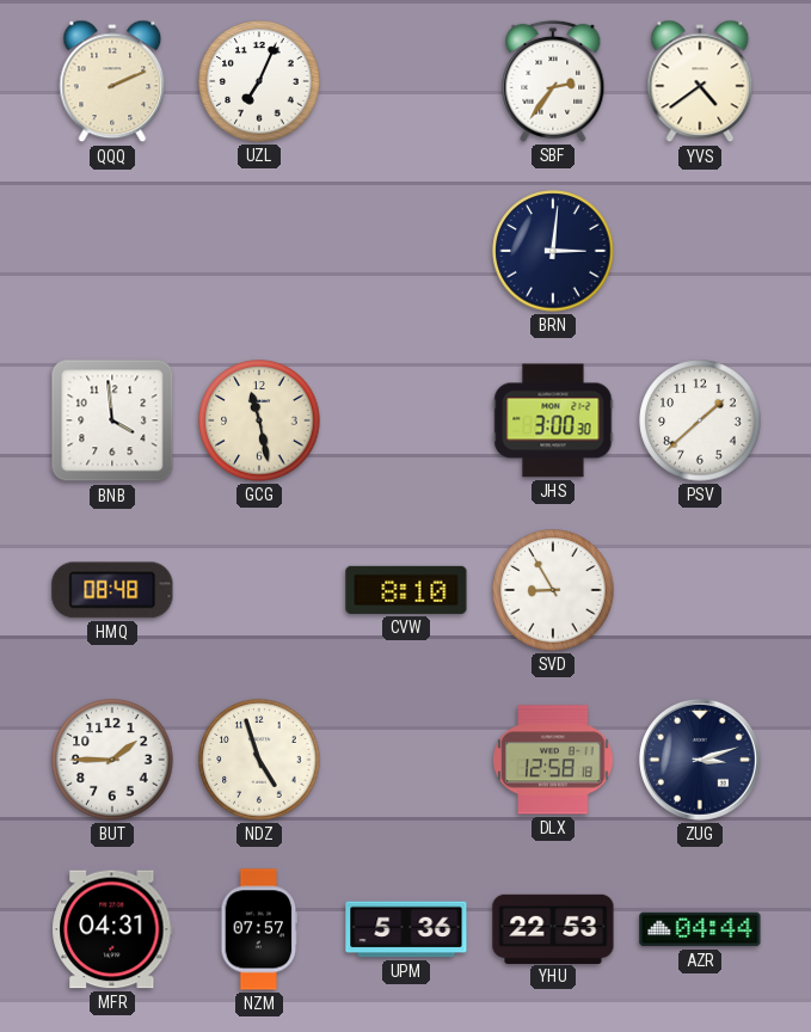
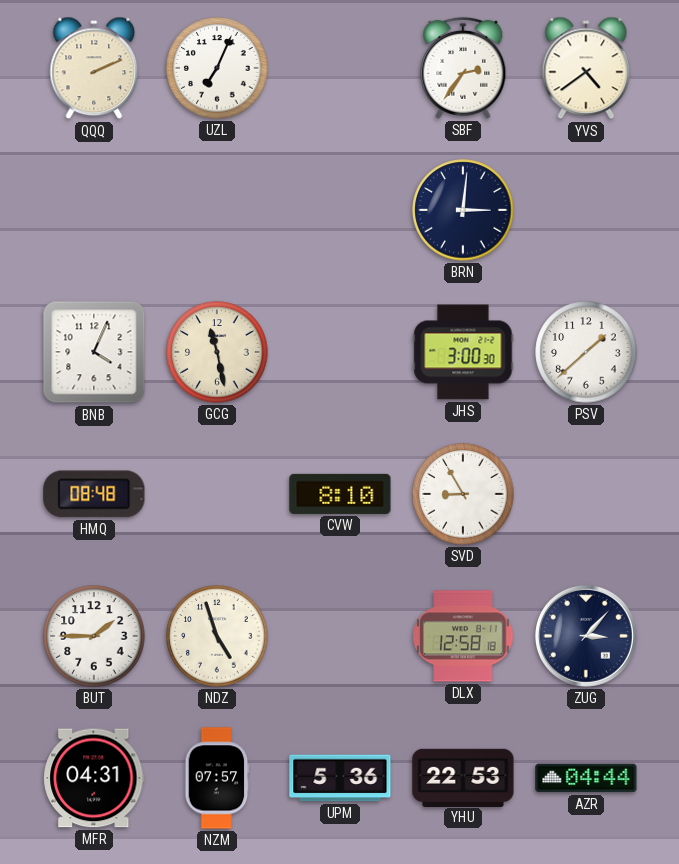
BNB: 3:59 -> 4:04
ZUG: 3:12 -> 3:07
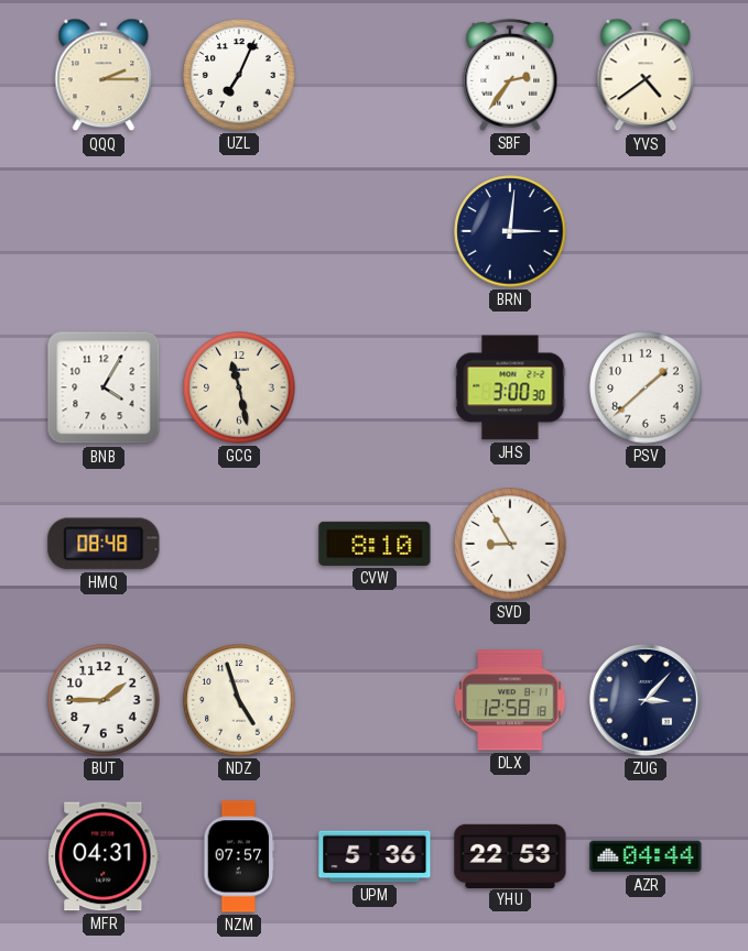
QQQ: 2:11 -> 2:15
BNB: 4:04 -> 4:05
